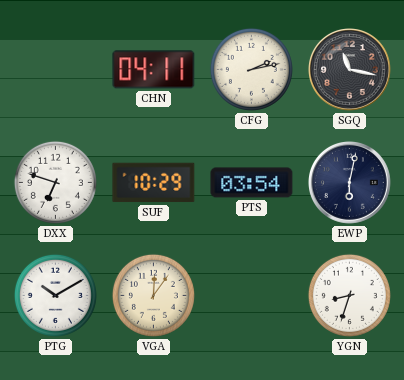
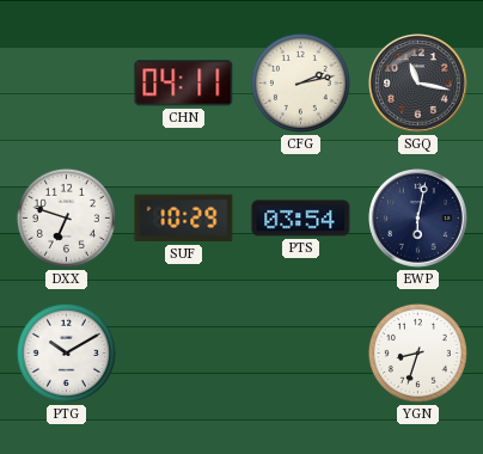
VGA: 12:06 -> none
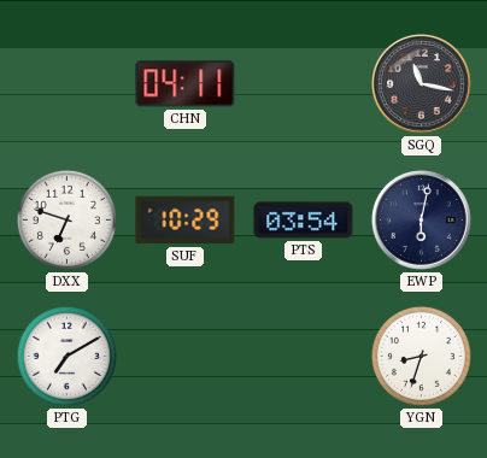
CFG: 2:13 -> none
PTG: 10:10 -> 7:10
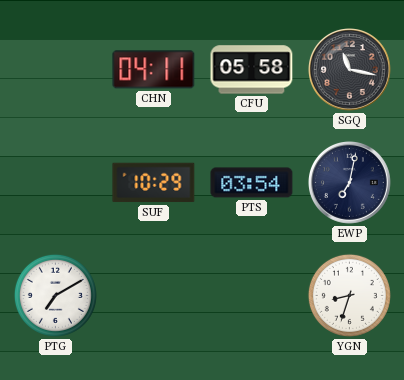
CFU: none -> 05:58
DXX: 6:48 -> none
EWP: 6:02 -> 7:02
